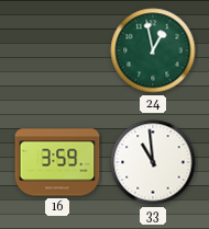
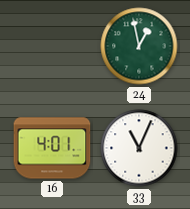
16: 3:59 -> 4:01
33: 10:59 -> 11:04
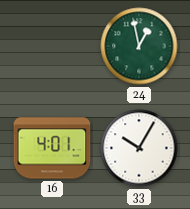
33: 11:04 -> 10:05
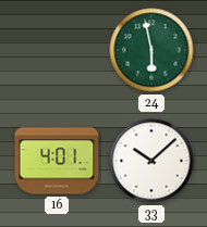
24: 12:58 -> 5:58
33: 10:05 -> 10:08
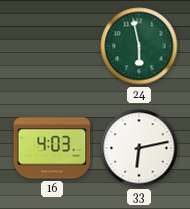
16: 4:01 -> 4:03
33: 10:08 -> 6:13
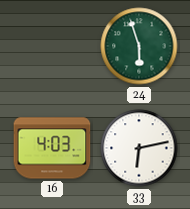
24: 5:58 -> 5:57
